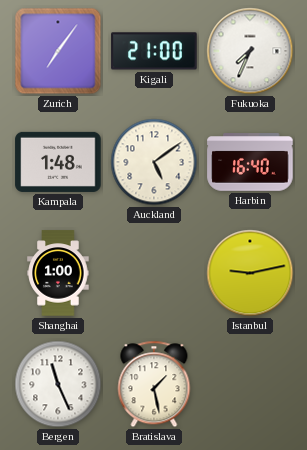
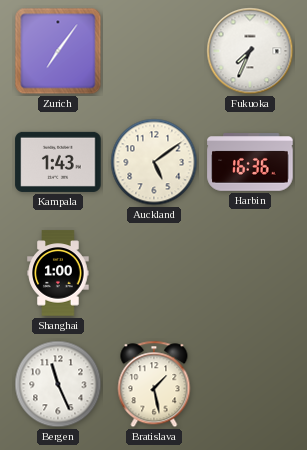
Kigali: 21:00 -> none
Kampala: 1:48 -> 1:43
Harbin: 16:40 -> 16:36
Istanbul: 9:13 -> none
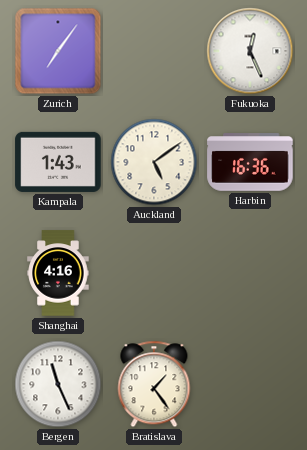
Fukuoka: 7:34 -> 12:26
Shanghai: 1:00 -> 4:16
Bratislava: 1:28 -> 1:24
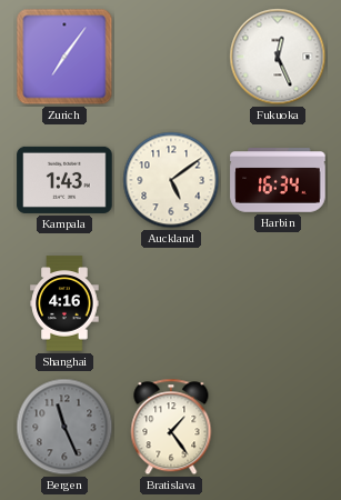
Harbin: 16:36 -> 16:34
Bergen dial: white -> grey
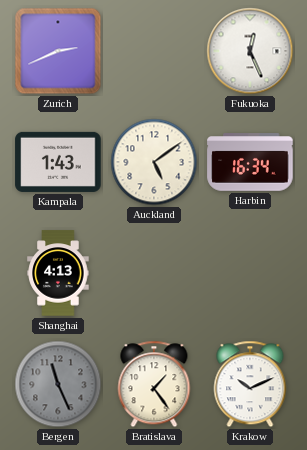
Zurich: 7:06 -> 2:41
Shanghai: 4:16 -> 4:13
Krakow: none -> 10:11
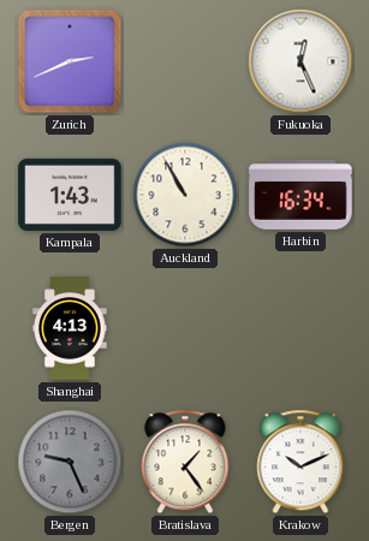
Auckland: 5:09 -> 10:55
Bergen: 11:26 -> 9:26
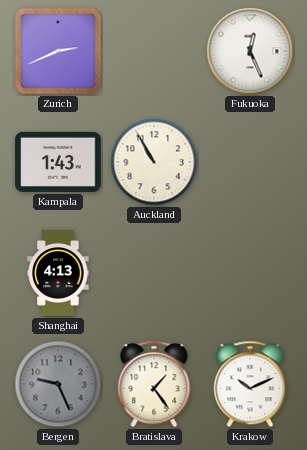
Harbin: 16:34 -> none
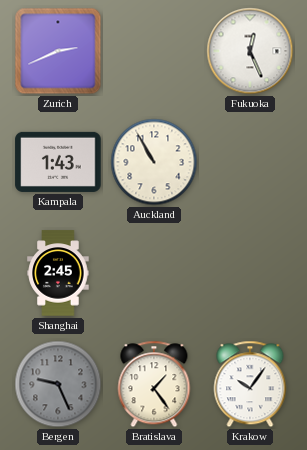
Shanghai: 4:13 -> 2:45
Krakow: 10:11 -> 10:06
